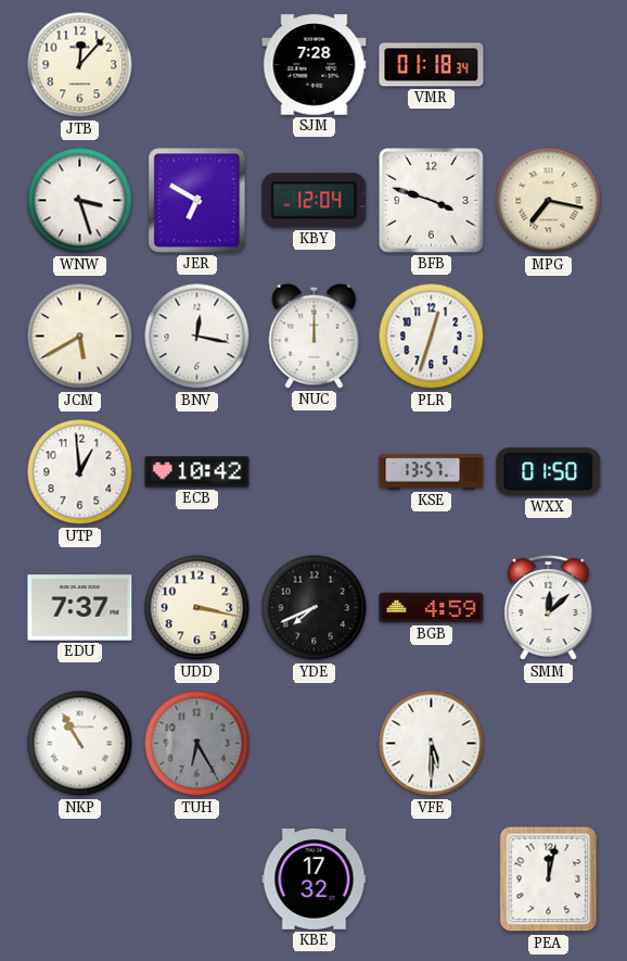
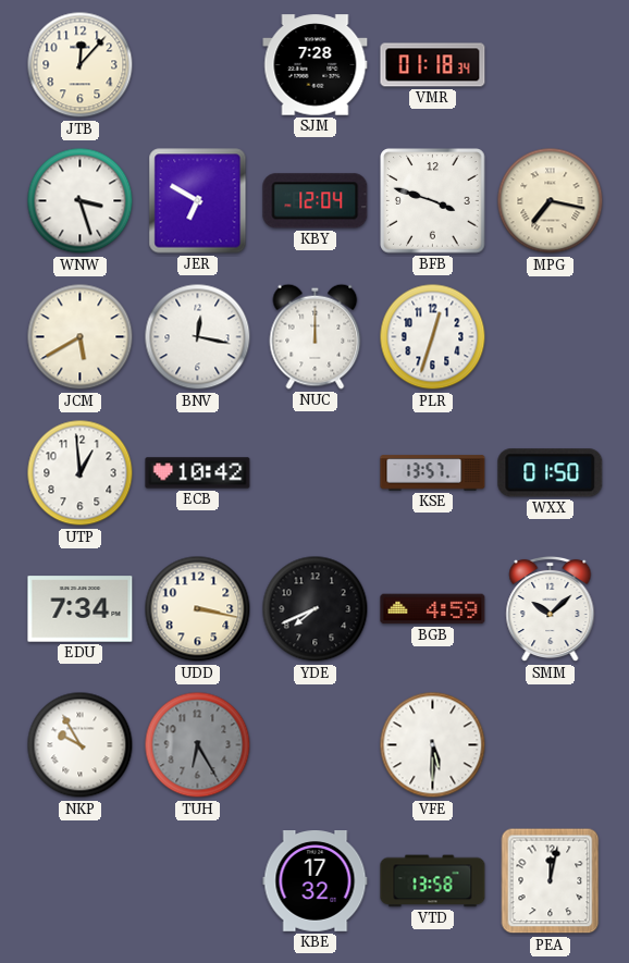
EDU: 7:37 -> 7:34
SMM: 12:08 -> 10:08
NKP: 10:55 -> 9:55
VTD: none -> 13:58
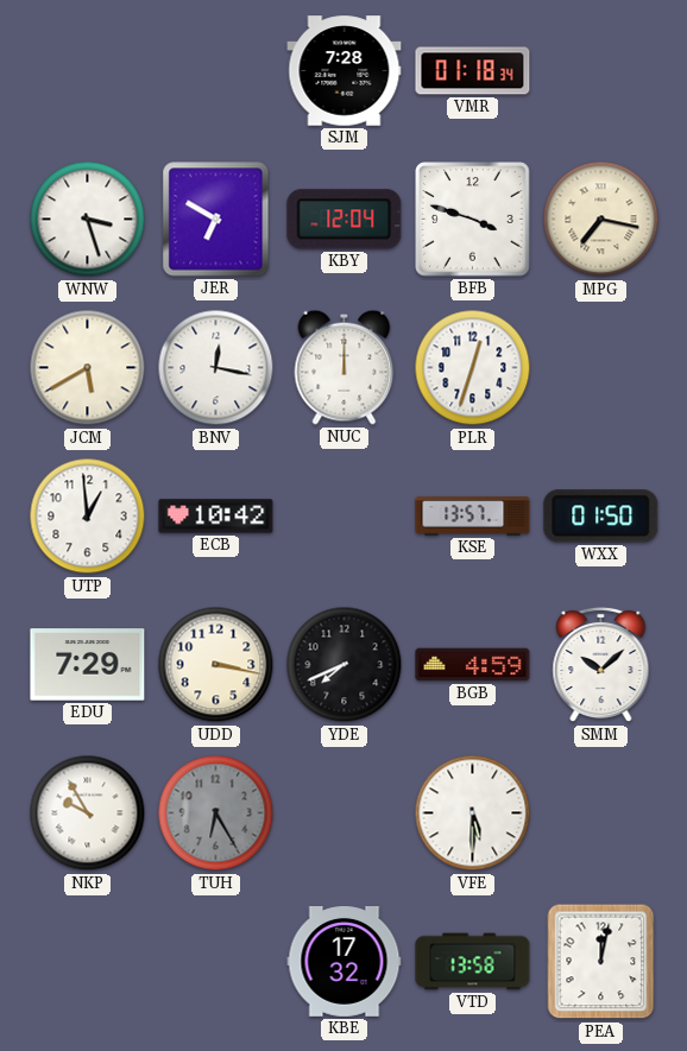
JTB: 12:07 -> none
EDU: 7:34 -> 7:29
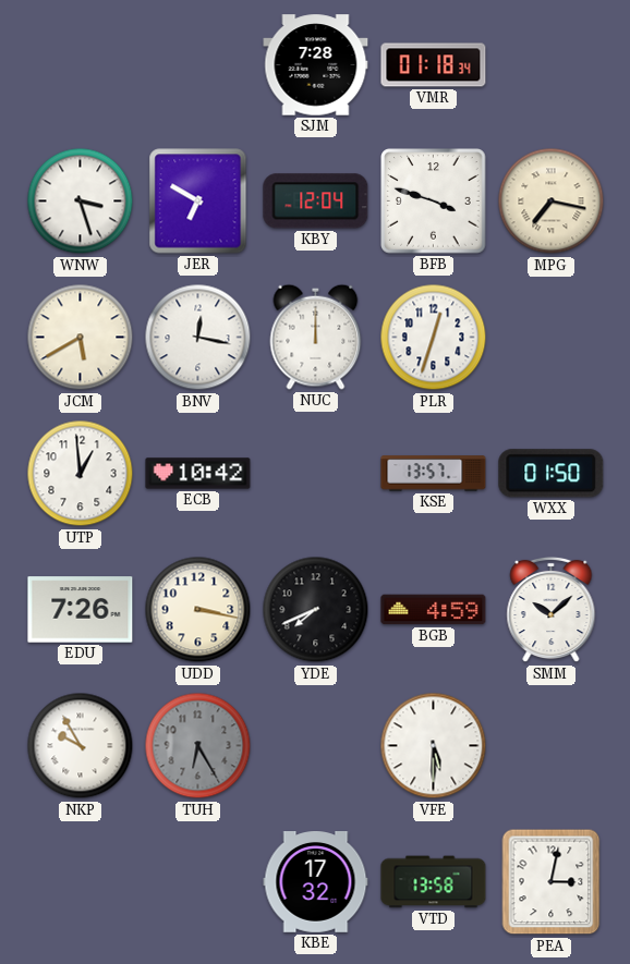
EDU: 7:29 -> 7:26
PEA: 12:02 -> 3:02
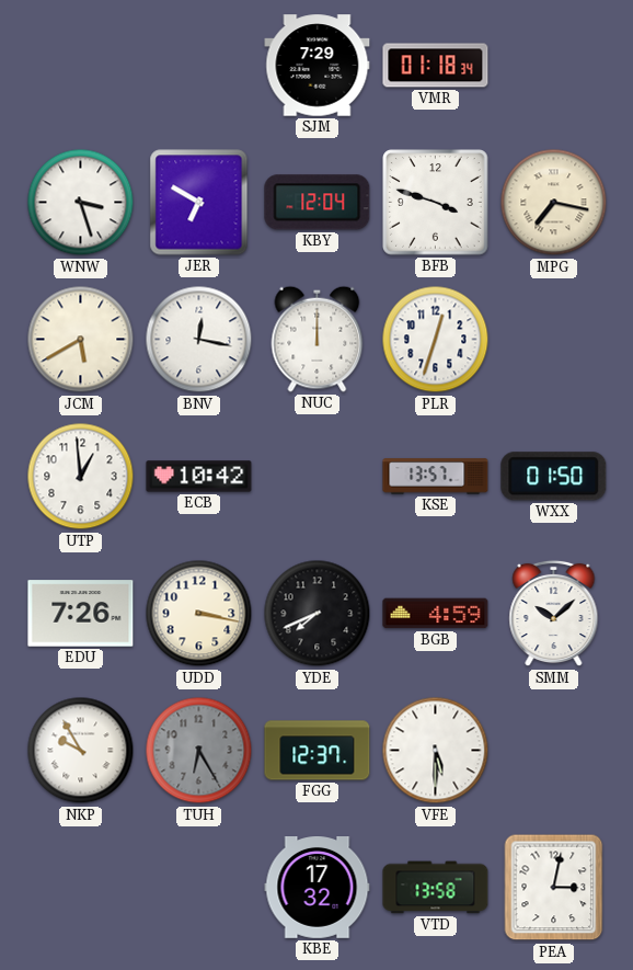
SJM: 7:28 -> 7:29
FGG: none -> 12:37
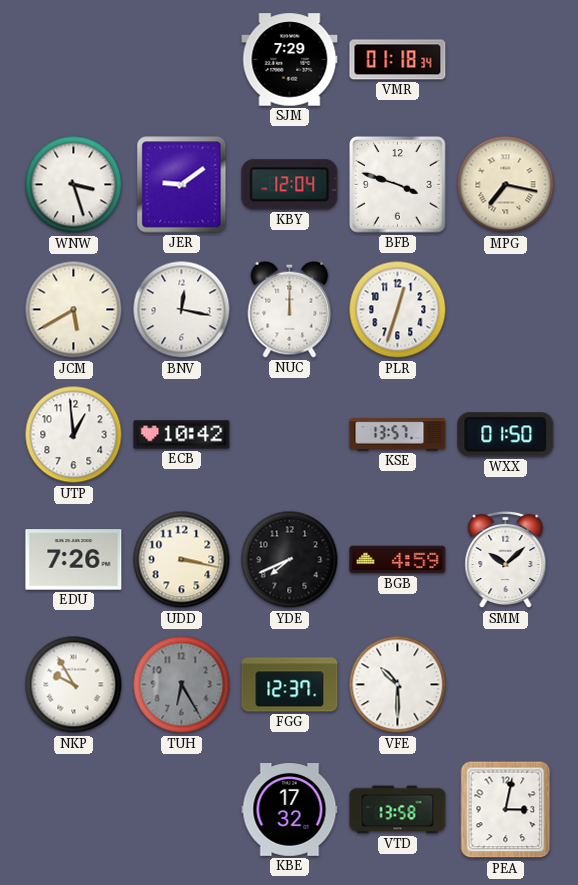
JER: 6:50 -> 9:09
VFE: 5:30 -> 10:30
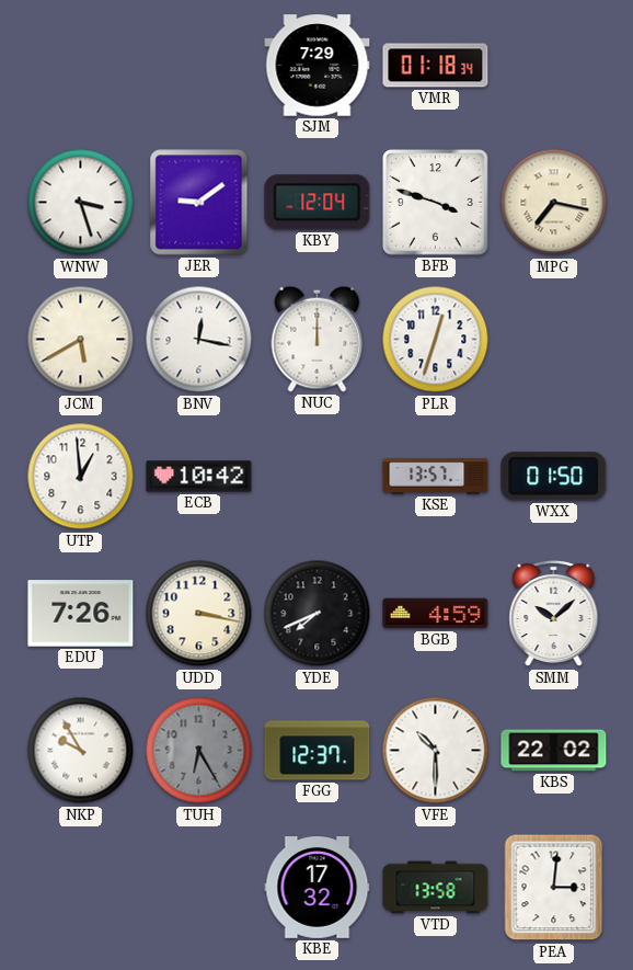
KBS: none -> 22:02
PEA: 3:02 -> 3:01
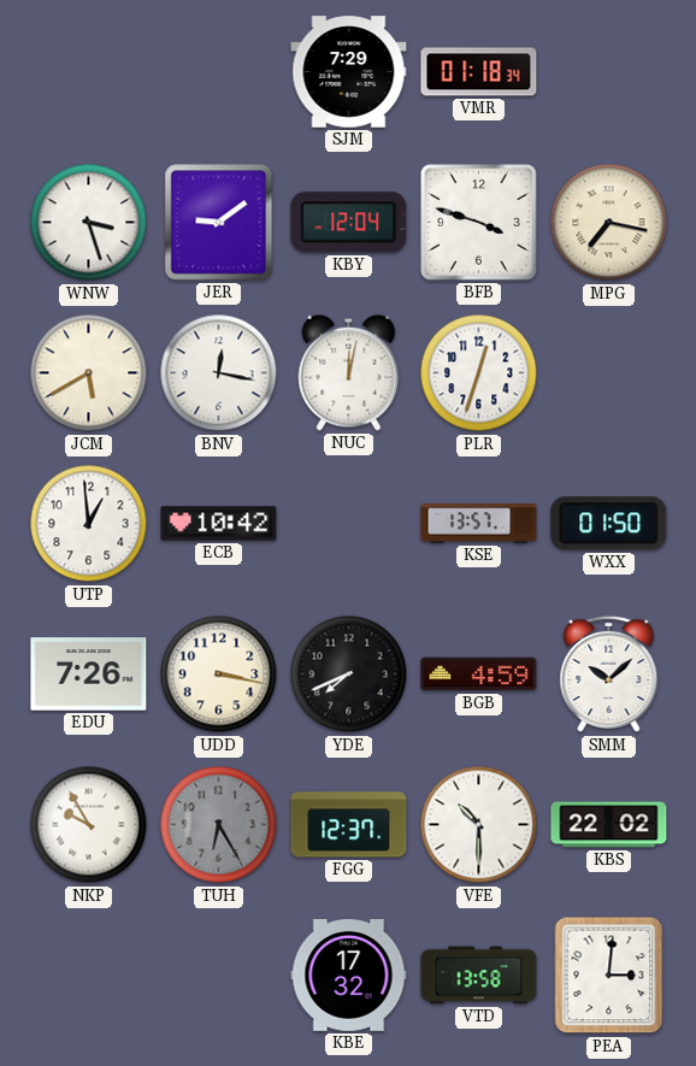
NUC: 12:00 -> 12:02
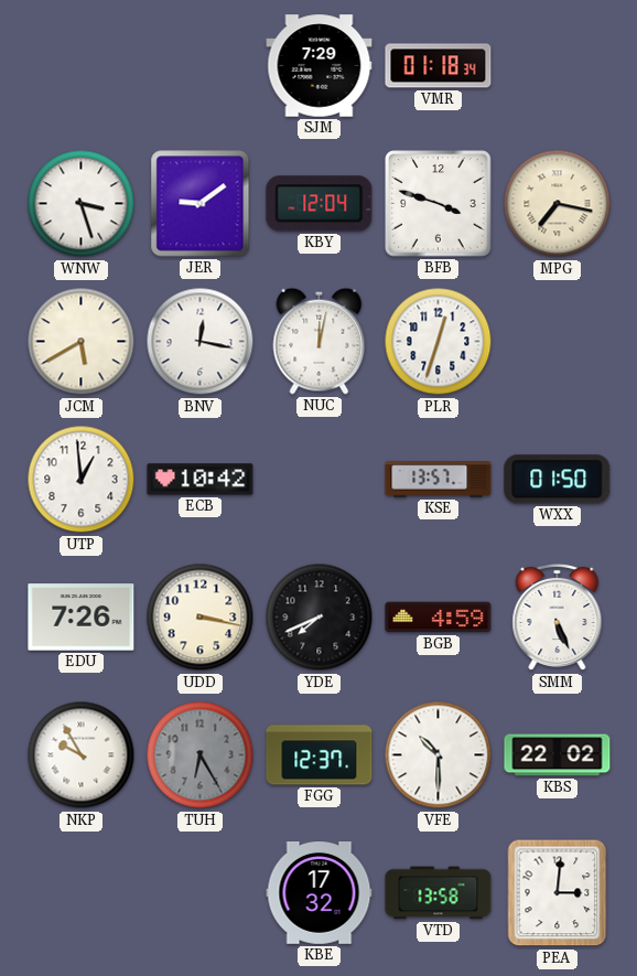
SMM: 10:08 -> 5:26
